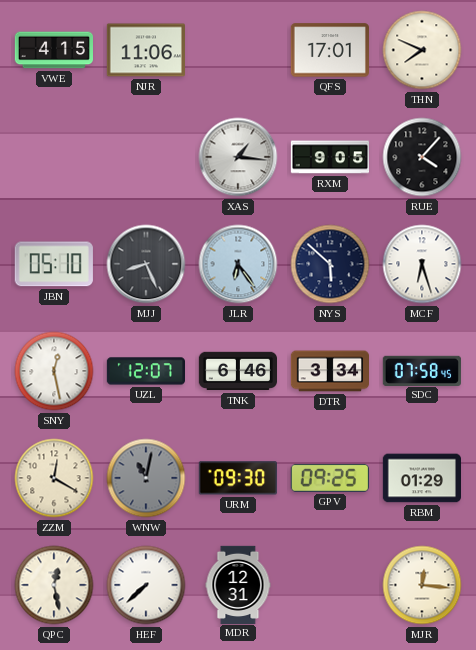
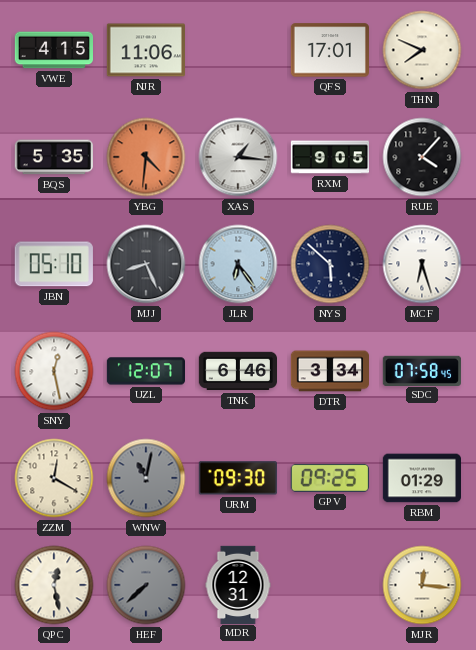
BQS: none -> 5:35
YBG: none -> 4:31
HEF dial: white -> grey
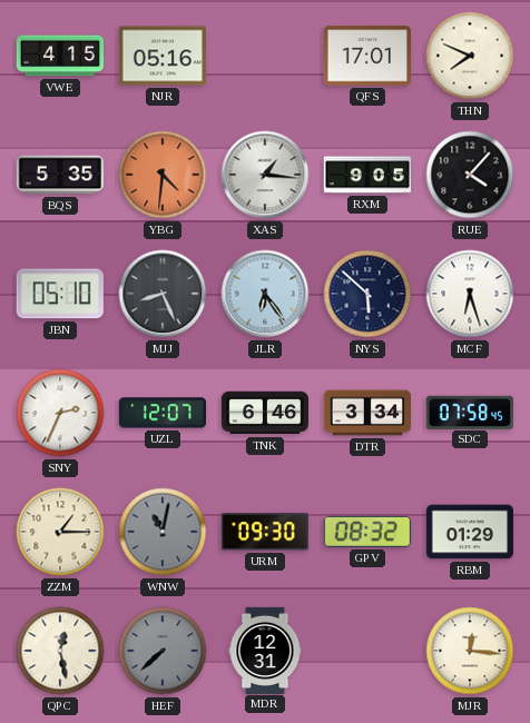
NJR: 11:06 -> 05:16
SNY: 12:28 -> 2:34
ZZM: 12:20 -> 1:15
GPV: 09:25 -> 08:32
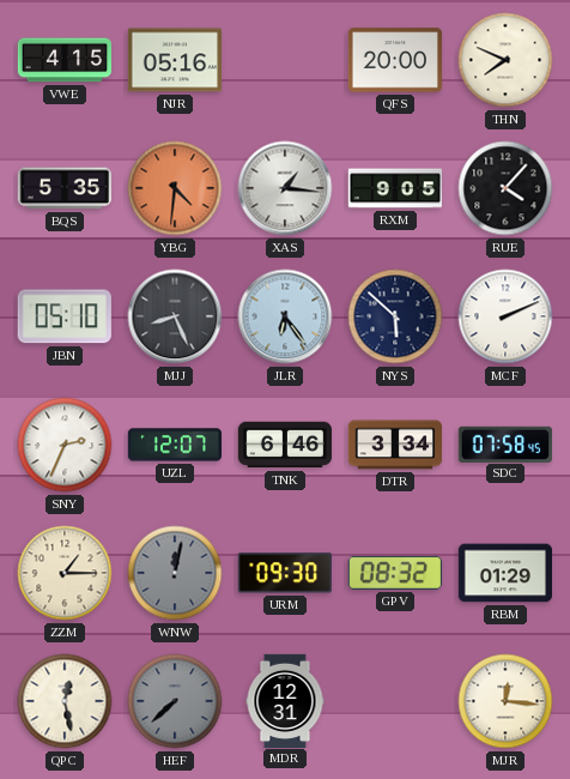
QFS: 17:01 -> 20:00
MCF: 6:27 -> 2:11
WNW: 11:02 -> 12:02
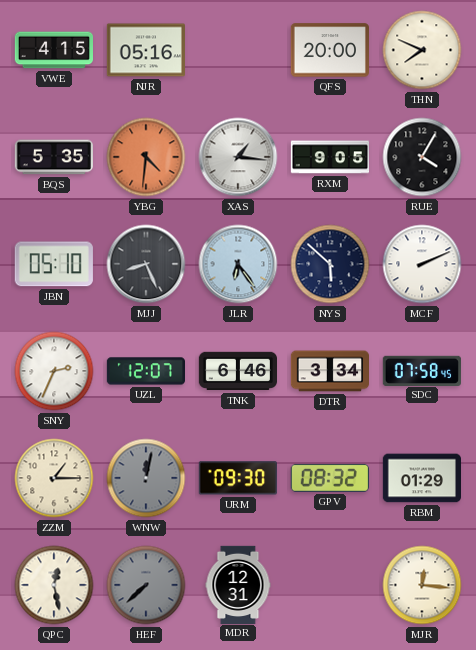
RUE: 4:07 -> 4:05
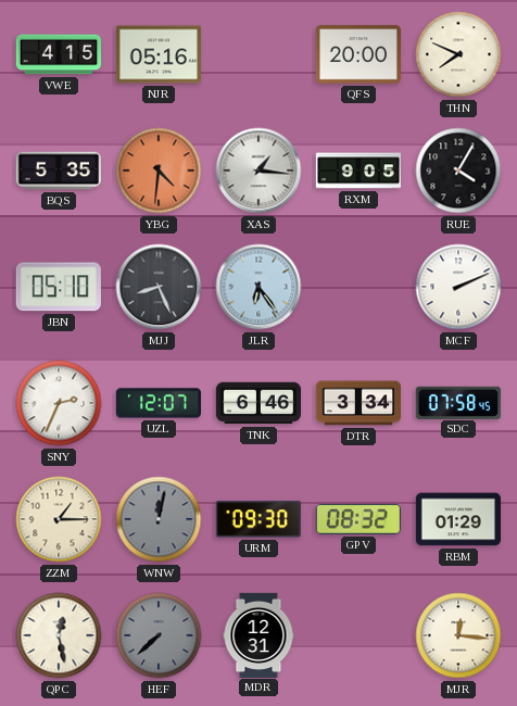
NYS: 5:52 -> none
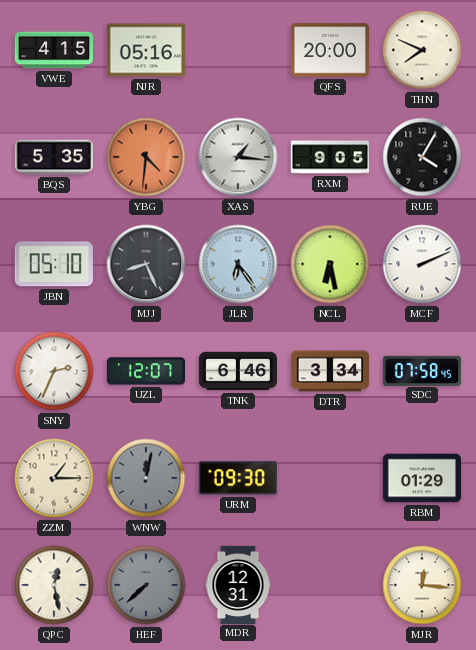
NCL: none -> 6:28
GPV: 08:32 -> none
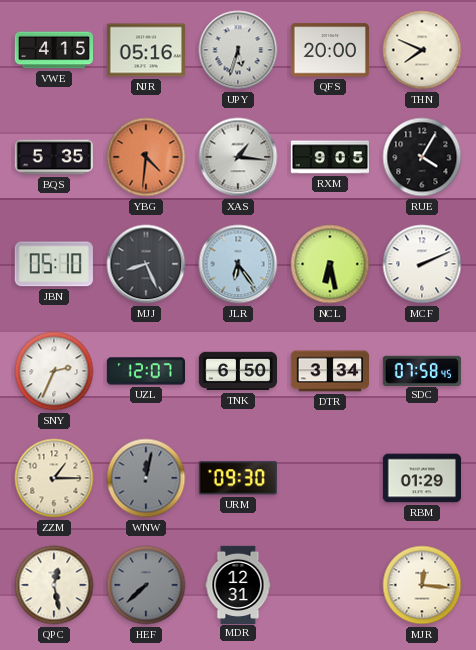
UPY: none -> 5:33
TNK: 6:46 -> 6:50
